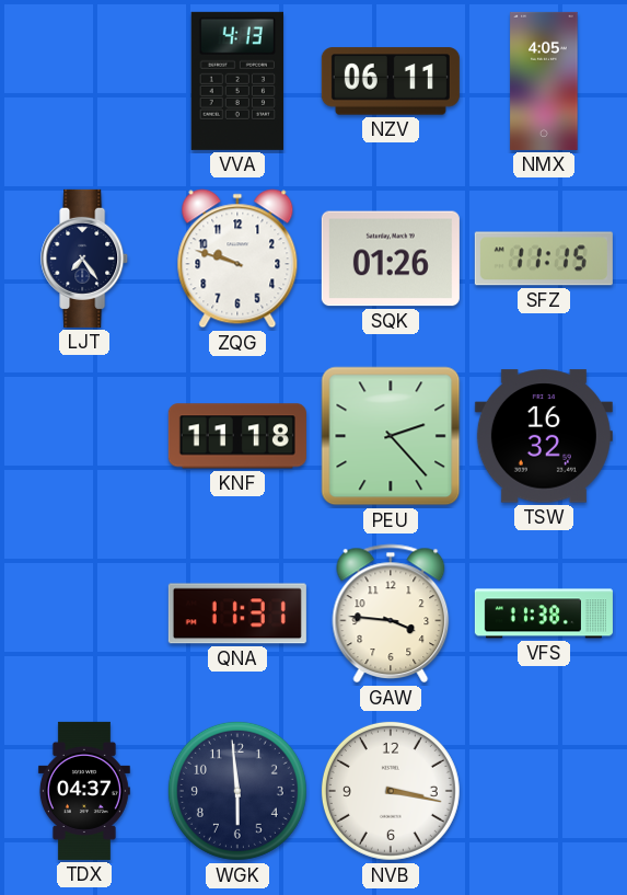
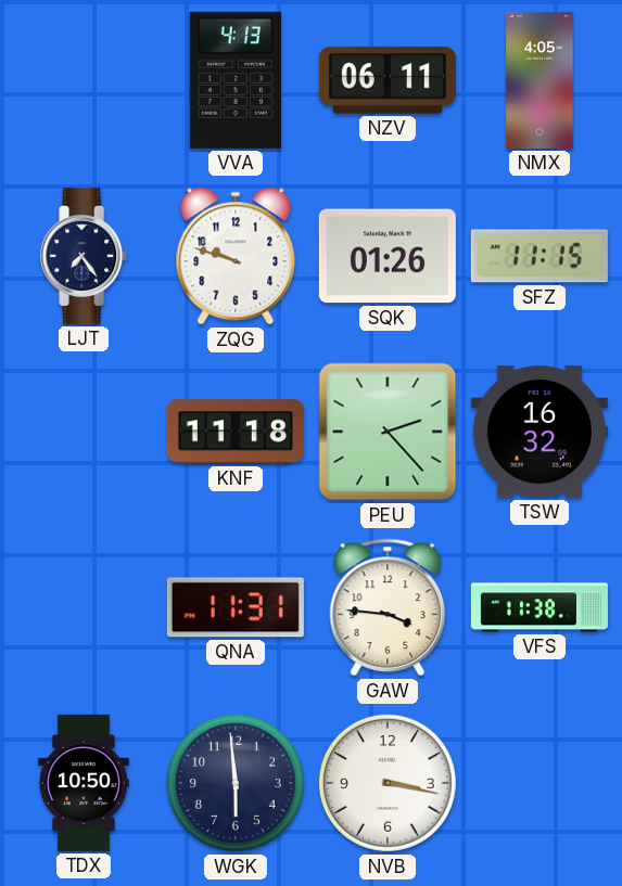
TDX: 04:37 -> 10:50
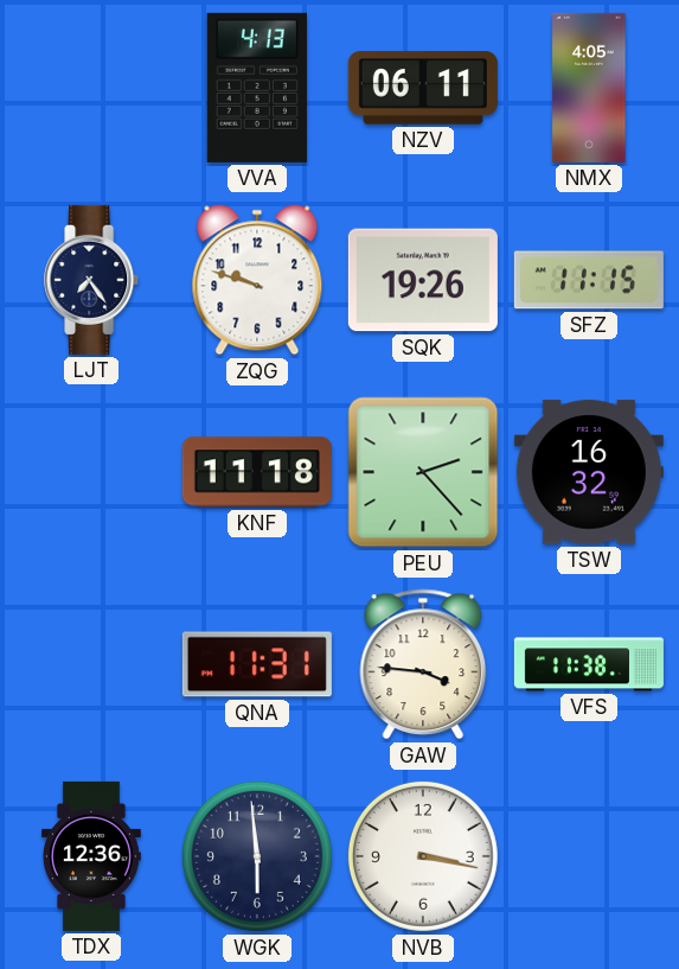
SQK: 01:26 -> 19:26
TDX: 10:50 -> 12:36
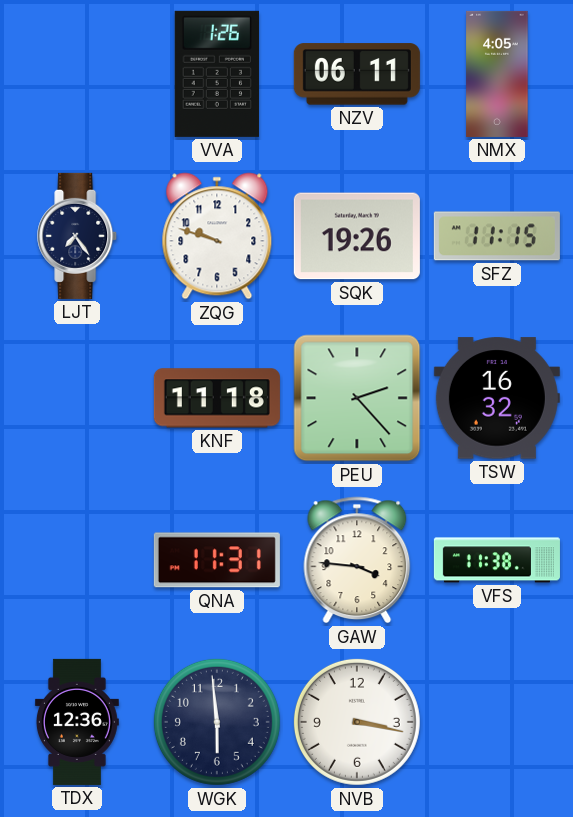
VVA: 4:13 -> 1:26
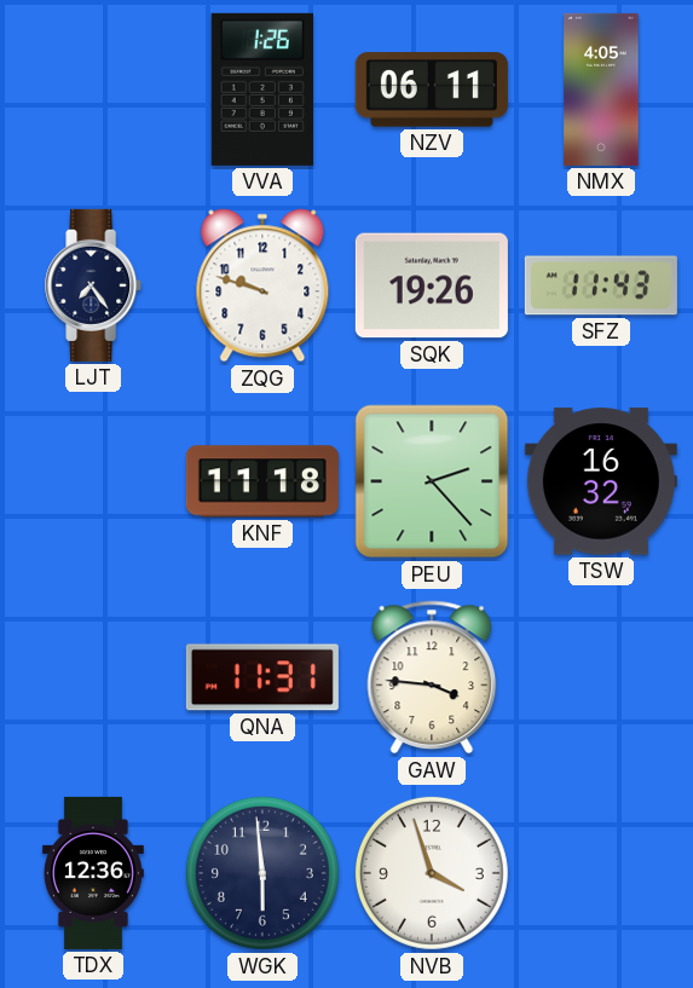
SFZ: 11:15 -> 11:43
VFS: 11:38 -> none
NVB: 3:17 -> 3:57
